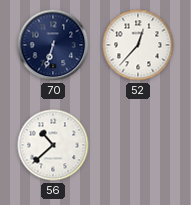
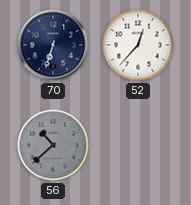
56 dial: white -> grey
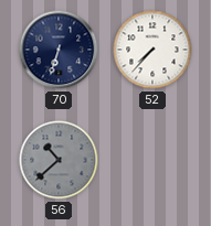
52: 12:37 -> 7:37
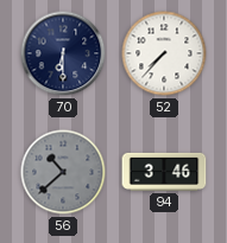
70: 6:33 -> 6:30
94: none -> 3:46
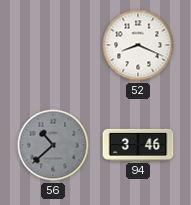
70: 6:30 -> none
52: 7:37 -> 8:19
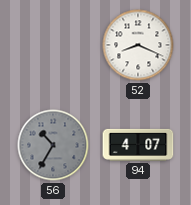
56: 10:38 -> 10:35
94: 3:46 -> 4:07
